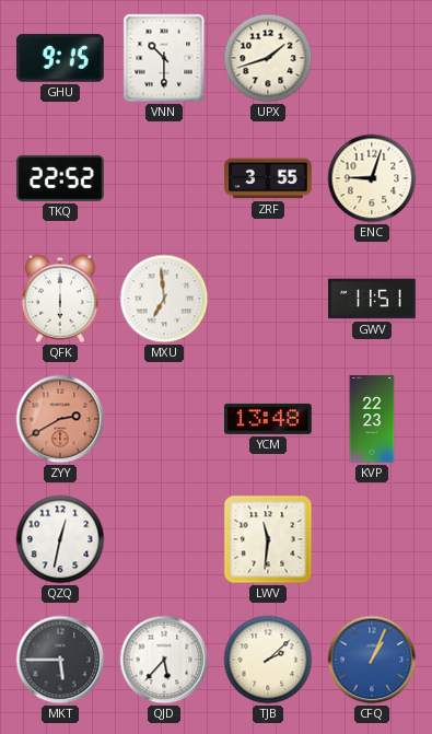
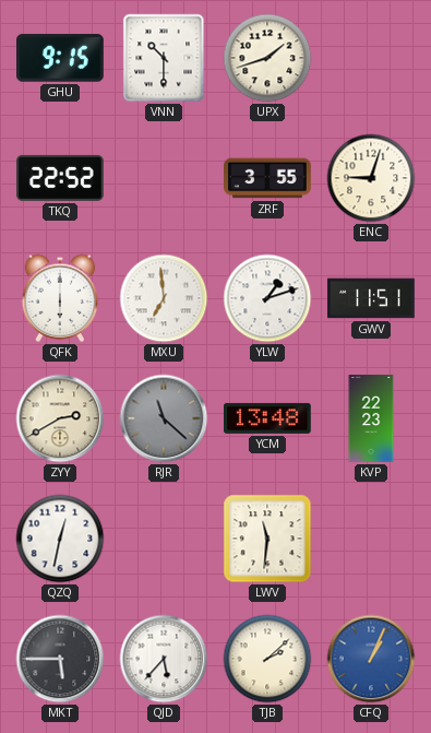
YLW: none -> 1:12
ZYY dial: salmon -> cream
RJR: none -> 11:22
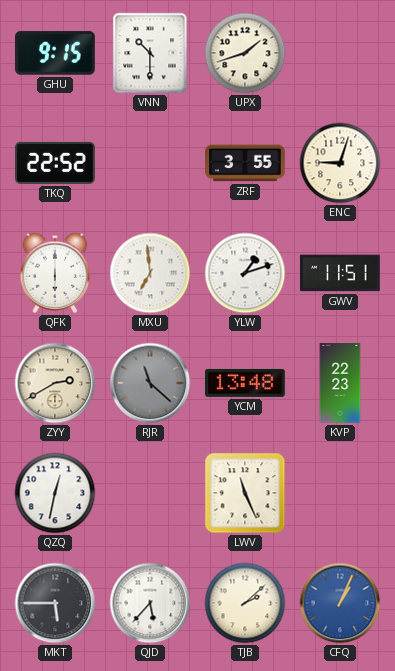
LWV: 11:31 -> 11:26
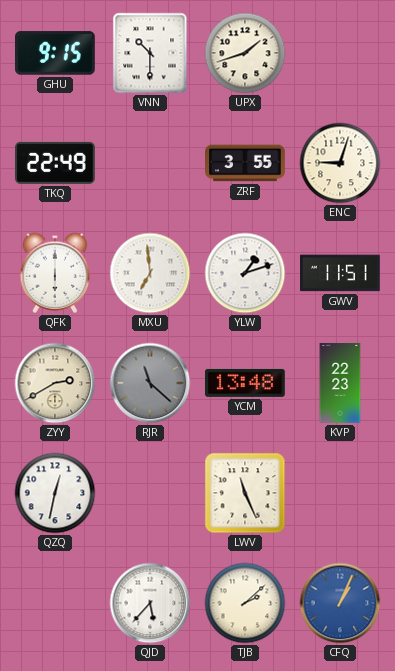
TKQ: 22:52 -> 22:49
MKT: 5:45 -> none
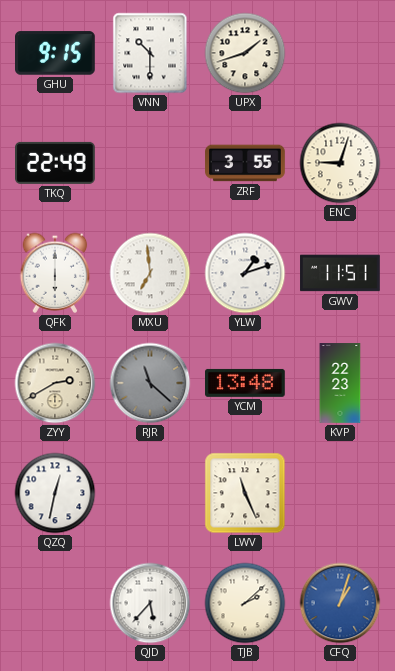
CFQ: 1:04 -> 1:03
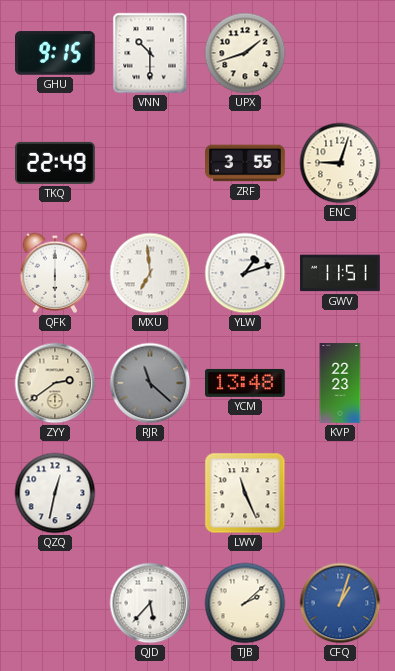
ZYY: 2:40 -> 2:39
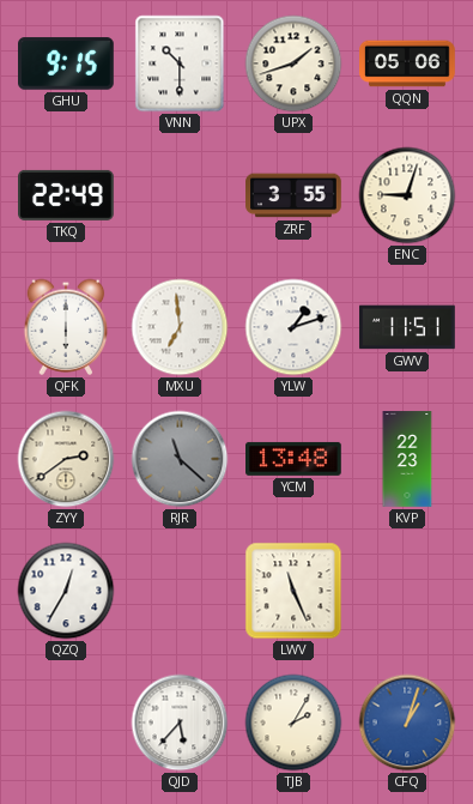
QQN: none -> 05:06
QZQ: 12:32 -> 12:35
TJB: 2:08 -> 2:05
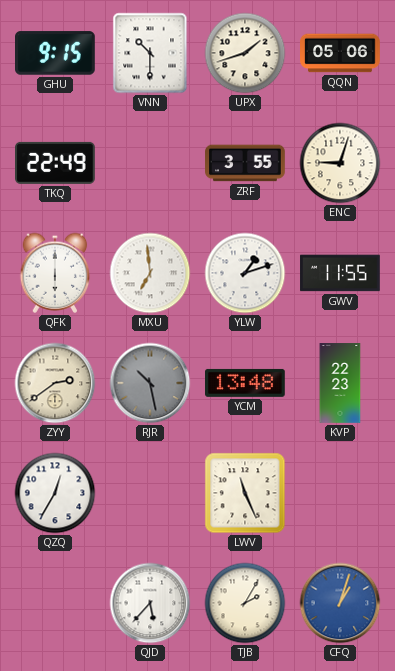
GWV: 11:51 -> 11:55
RJR: 11:22 -> 10:28
